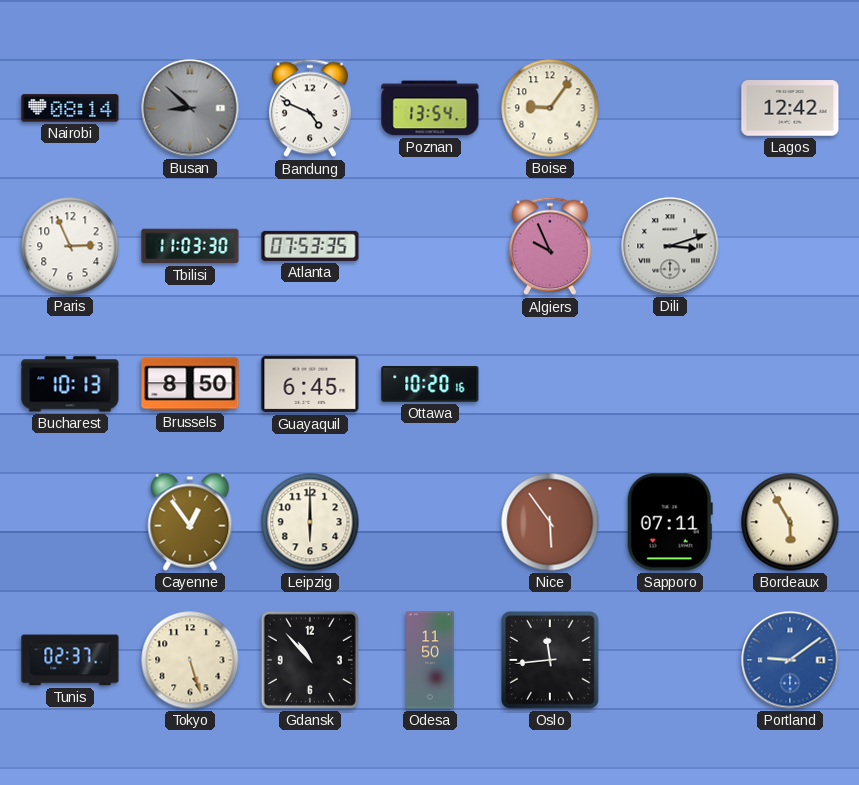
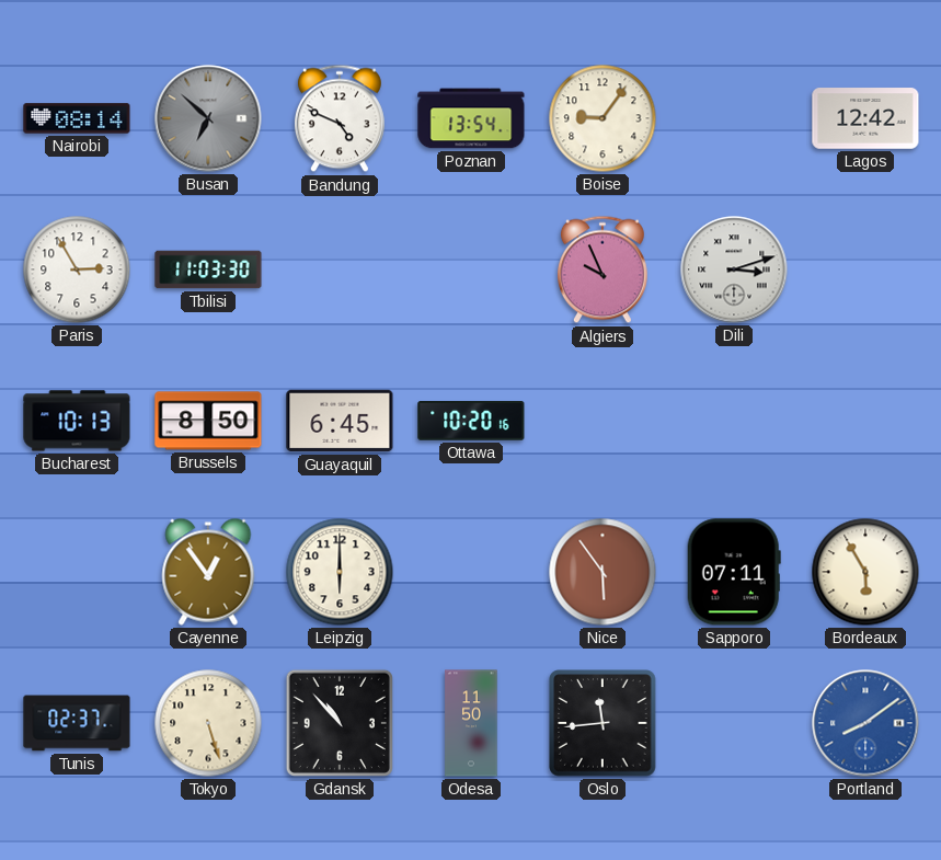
Busan: 8:52 -> 6:52
Paris: 2:56 -> 2:55
Atlanta: 07:53 -> none
Portland: 9:09 -> 8:09
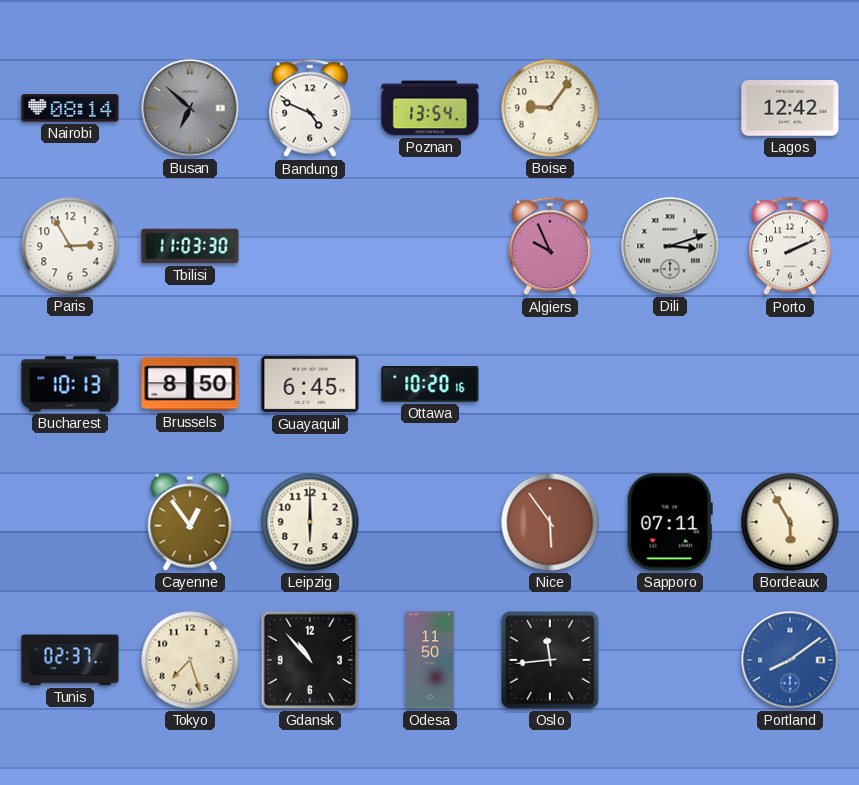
Porto: none -> 2:11
Tokyo: 5:27 -> 7:27
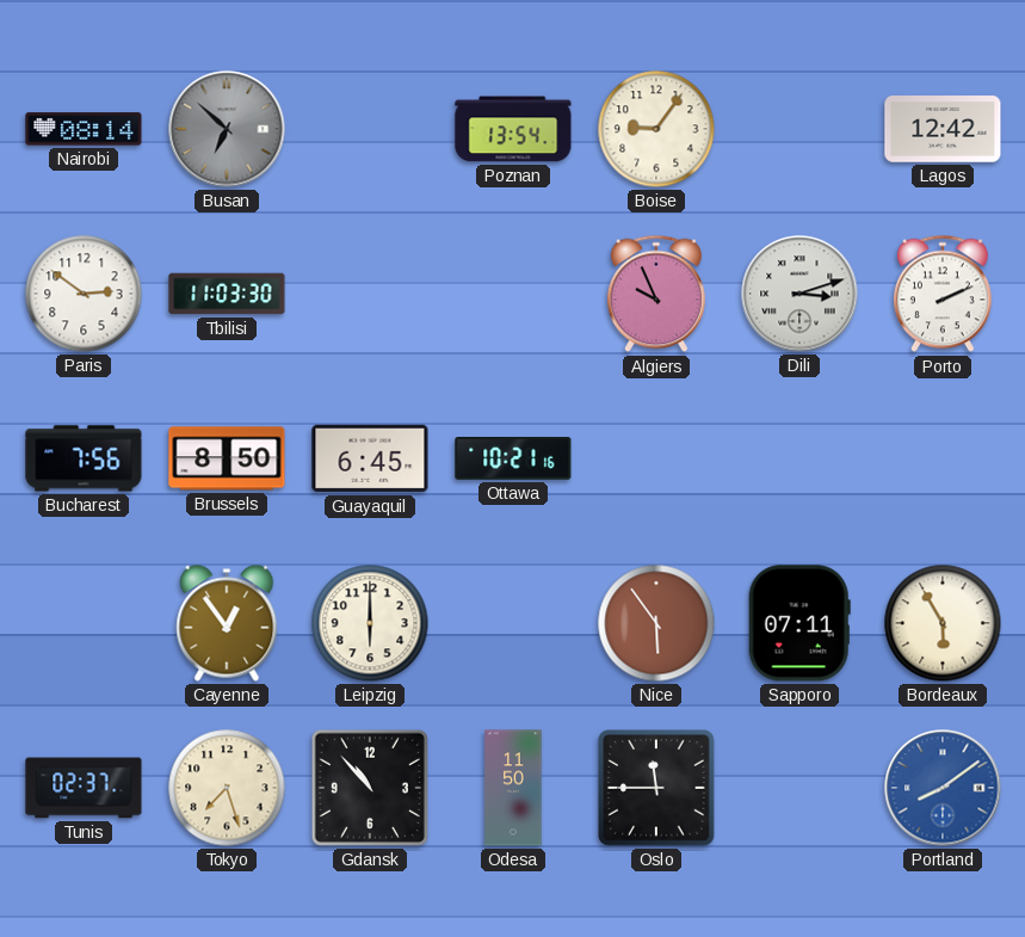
Bandung: 4:49 -> none
Paris: 2:55 -> 2:51
Bucharest: 10:13 -> 7:56
Ottawa: 10:20 -> 10:21
Oslo: 11:44 -> 11:45
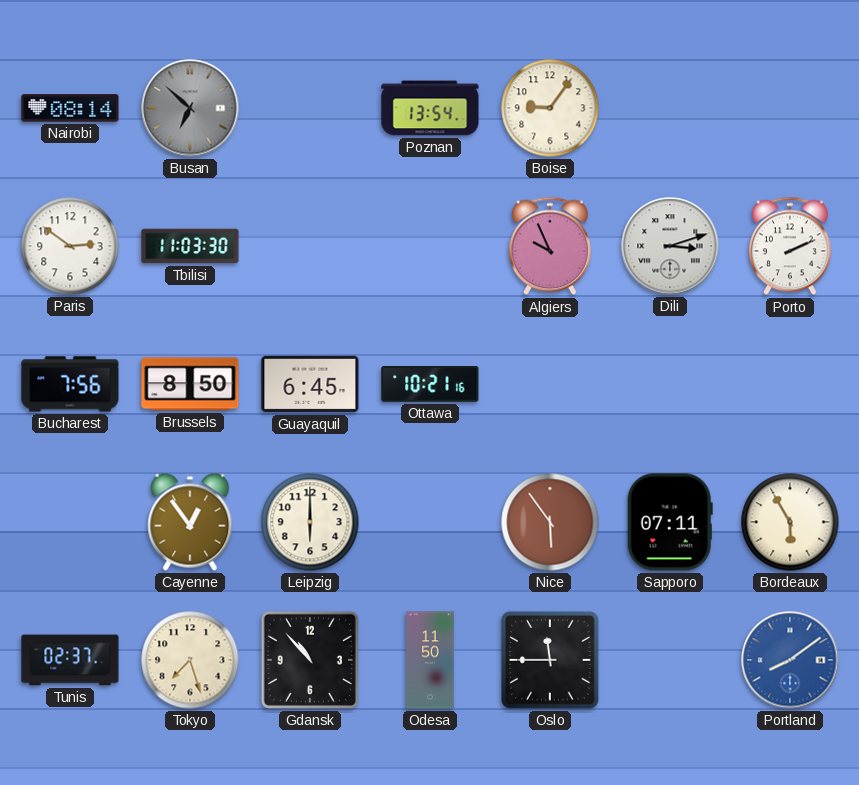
Lagos: 12:42 -> none
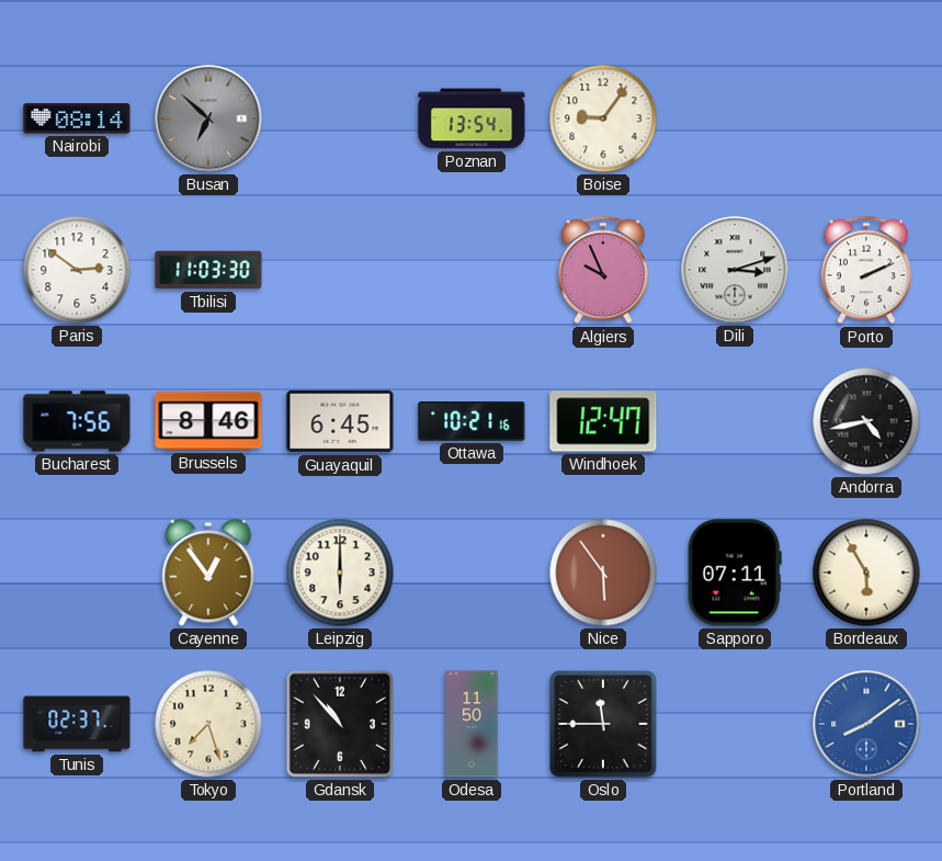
Brussels: 8:50 -> 8:46
Windhoek: none -> 12:47
Andorra: none -> 4:43
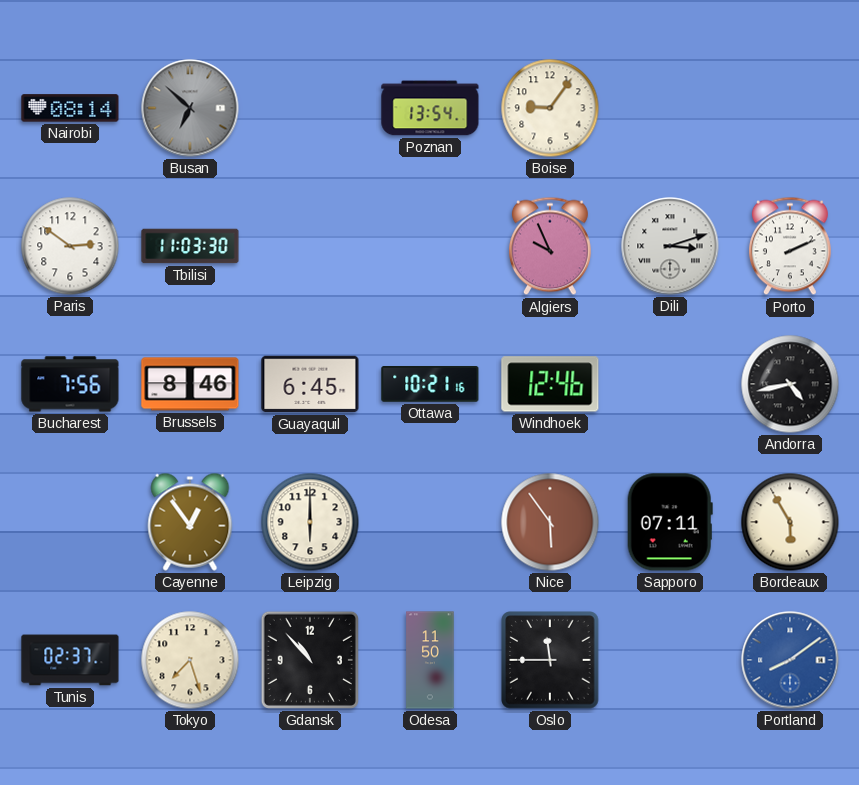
Windhoek: 12:47 -> 12:46
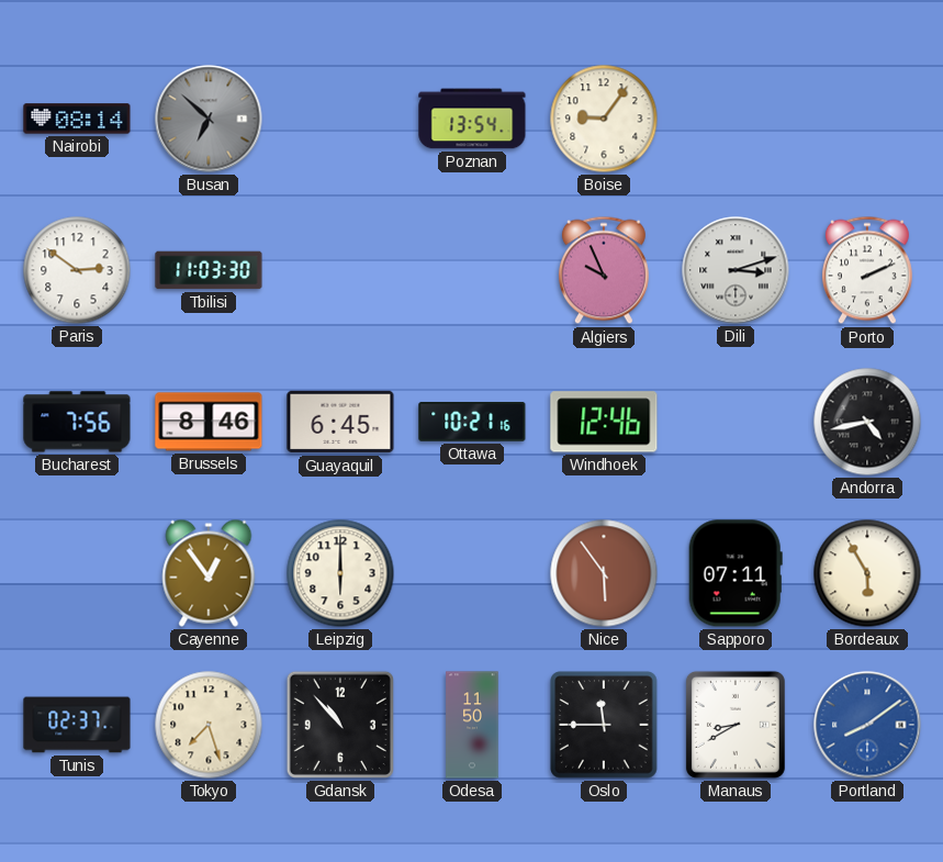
Manaus: none -> 8:40
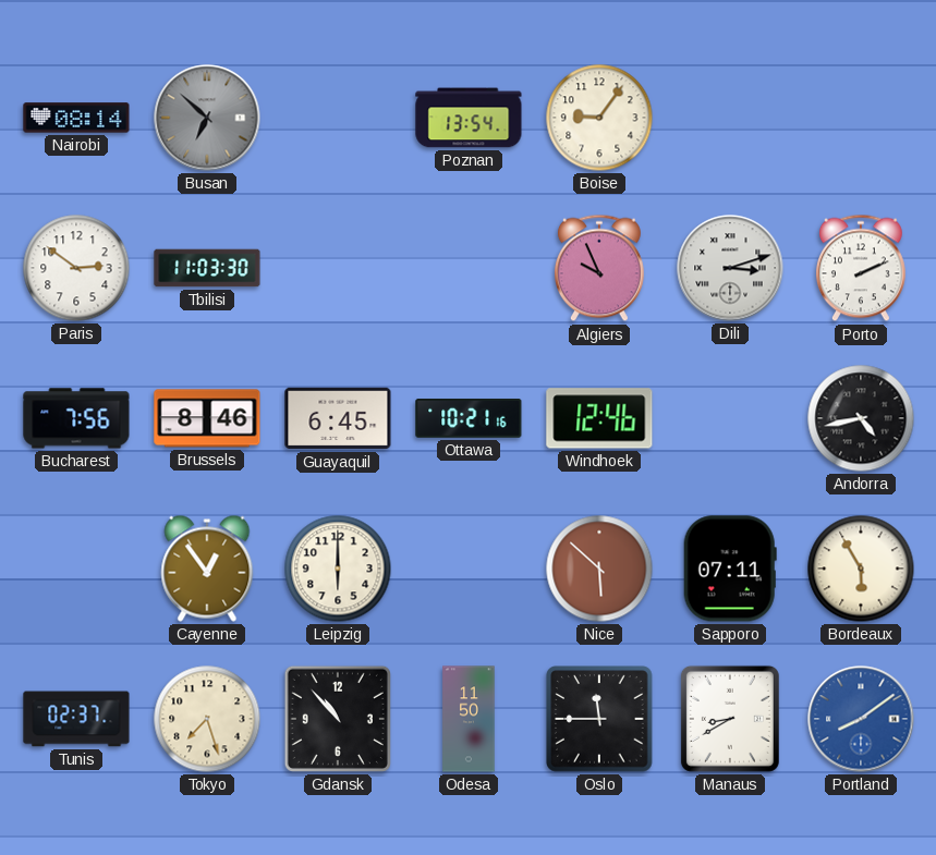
Nice: 5:54 -> 5:52
